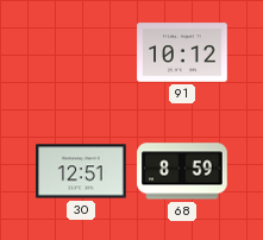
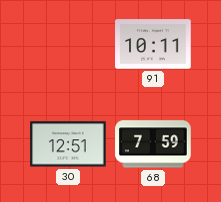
91: 10:12 -> 10:11
68: 8:59 -> 7:59
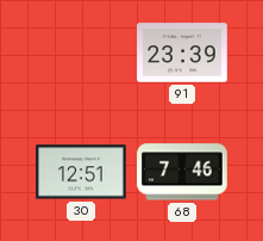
91: 10:11 -> 23:39
68: 7:59 -> 7:46
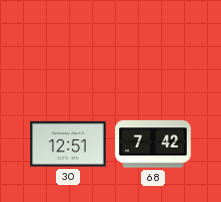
91: 23:39 -> none
68: 7:46 -> 7:42
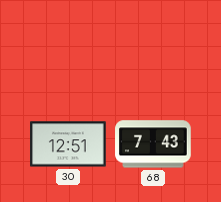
68: 7:42 -> 7:43
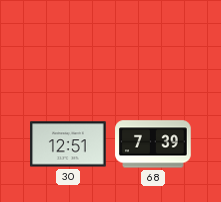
68: 7:43 -> 7:39
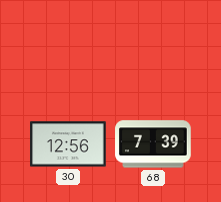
30: 12:51 -> 12:56
